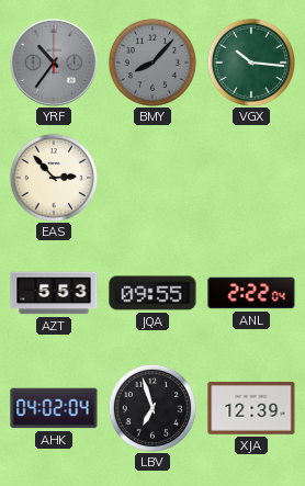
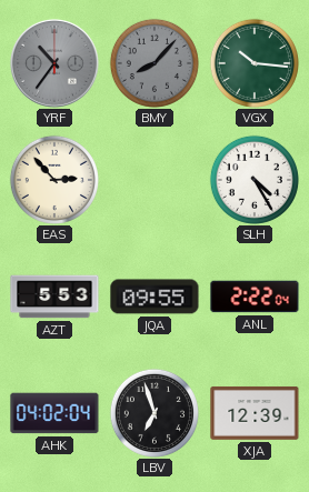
SLH: none -> 4:25
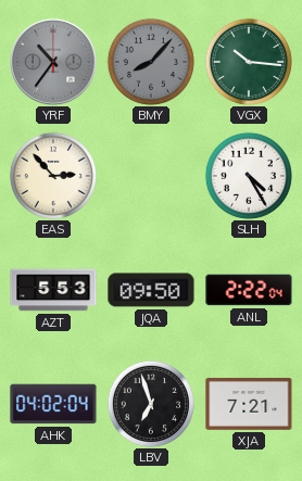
JQA: 09:55 -> 09:50
XJA: 12:39 -> 7:21
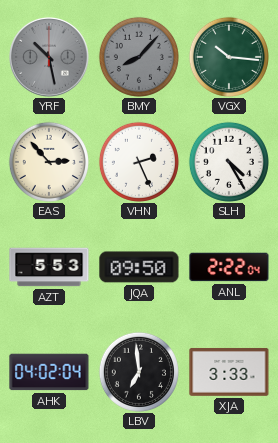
YRF: 10:36 -> 10:28
VHN: none -> 2:26
LBV: 6:57 -> 6:59
XJA: 7:21 -> 3:33
